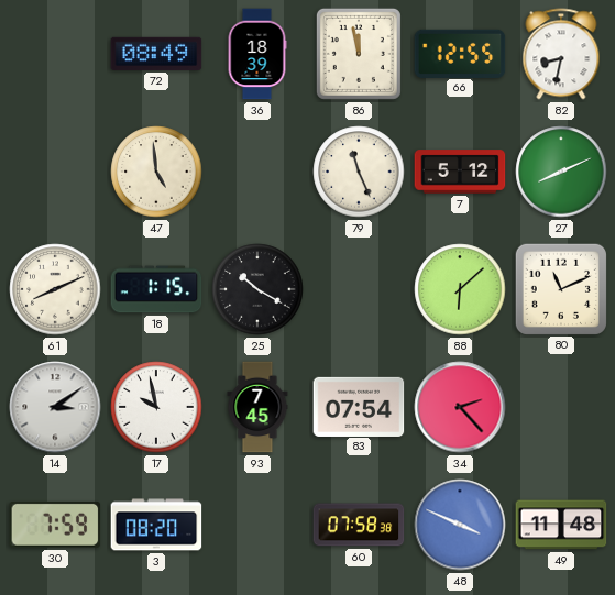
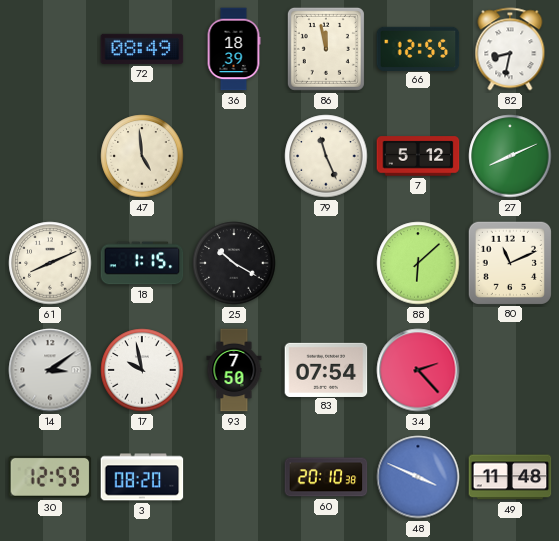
93: 7:45 -> 7:50
30: 7:59 -> 12:59
60: 07:58 -> 20:10
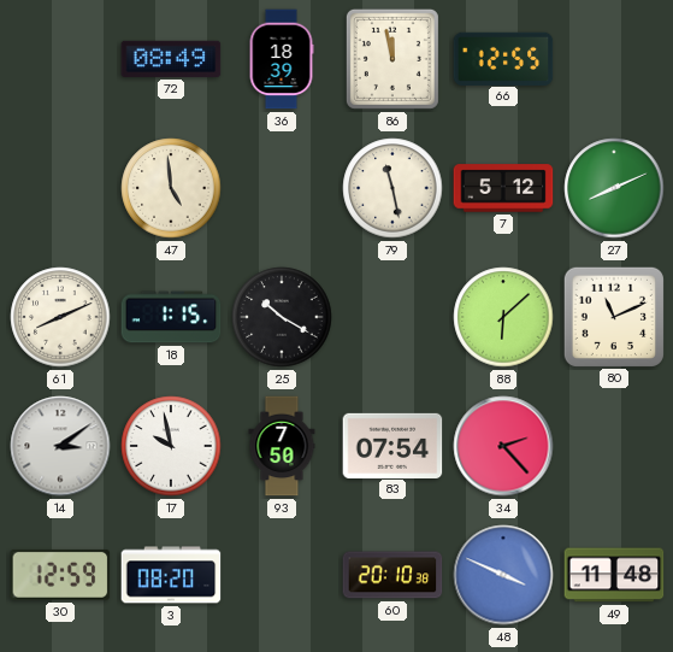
82: 8:32 -> none
79: 11:26 -> 11:28
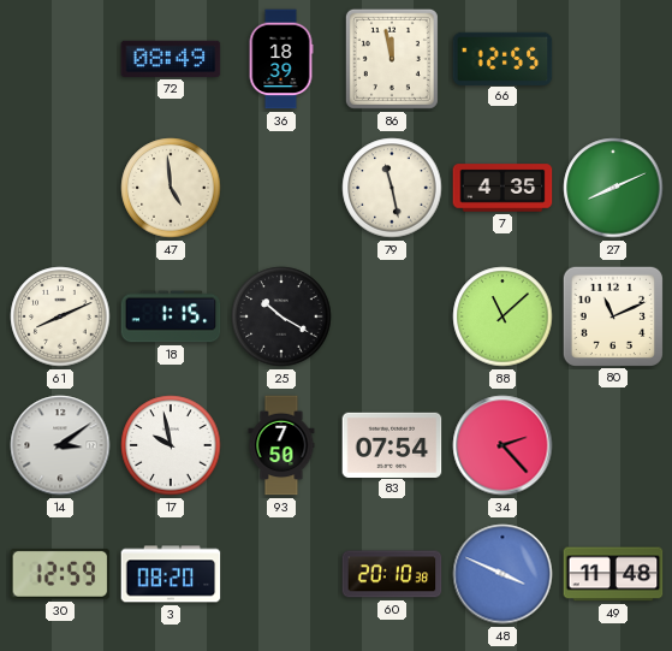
7: 5:12 -> 4:35
88: 6:08 -> 11:08
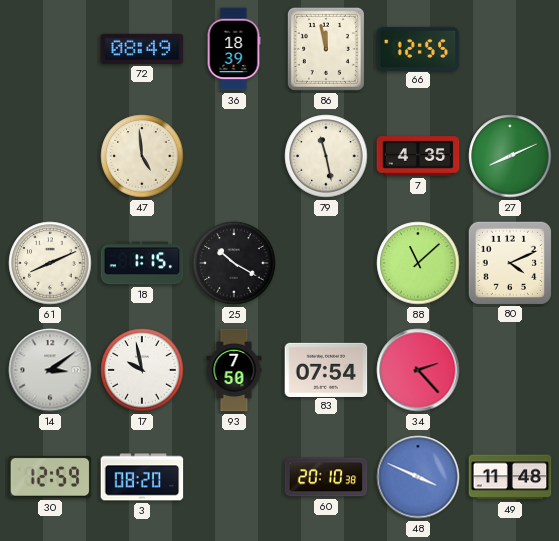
80: 11:11 -> 4:11
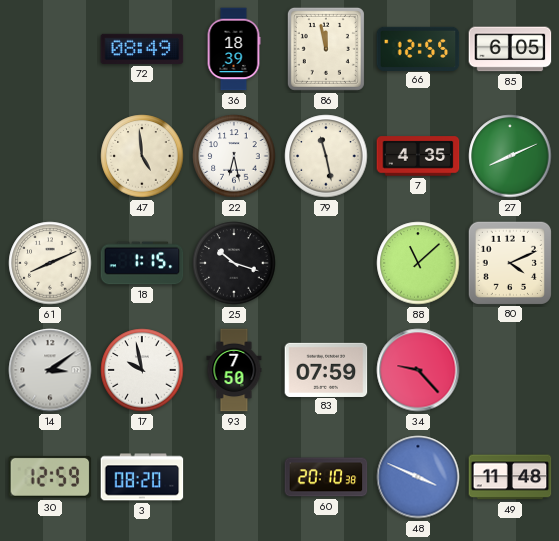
85: none -> 6:05
22: none -> 6:28
25: 10:20 -> 10:18
83: 07:54 -> 07:59
34: 2:23 -> 9:23
